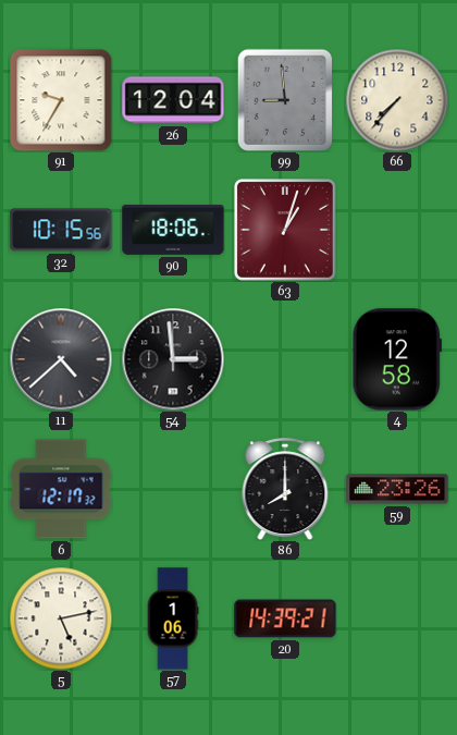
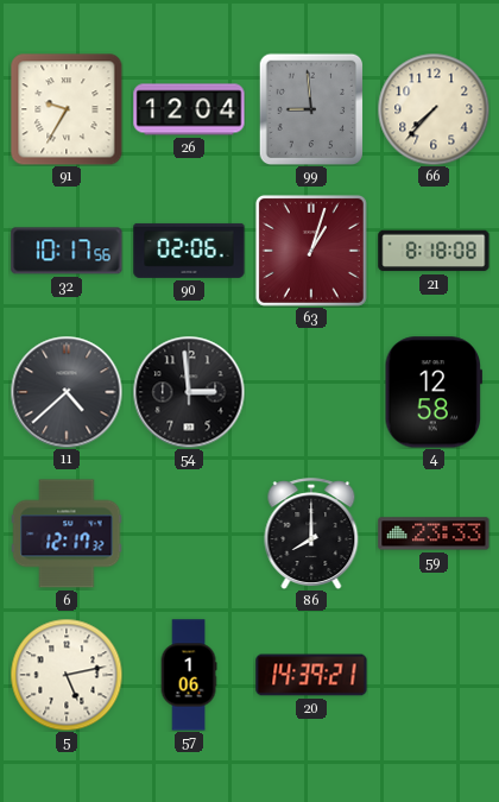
32: 10:15 -> 10:17
90: 18:06 -> 02:06
21: none -> 8:18
59: 23:26 -> 23:33
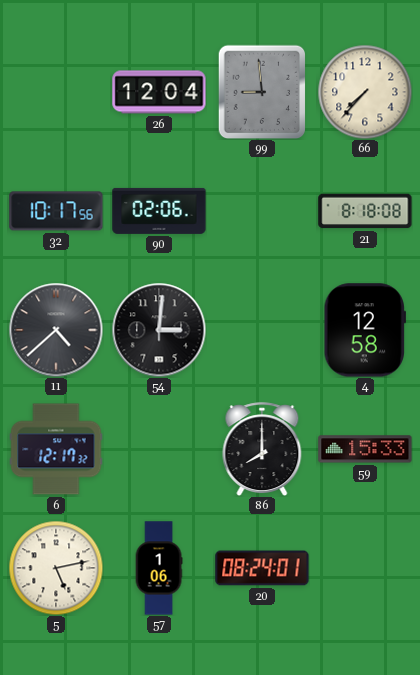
91: 9:35 -> none
63: 1:03 -> none
54: 2:59 -> 3:01
59: 23:33 -> 15:33
20: 14:39 -> 08:24
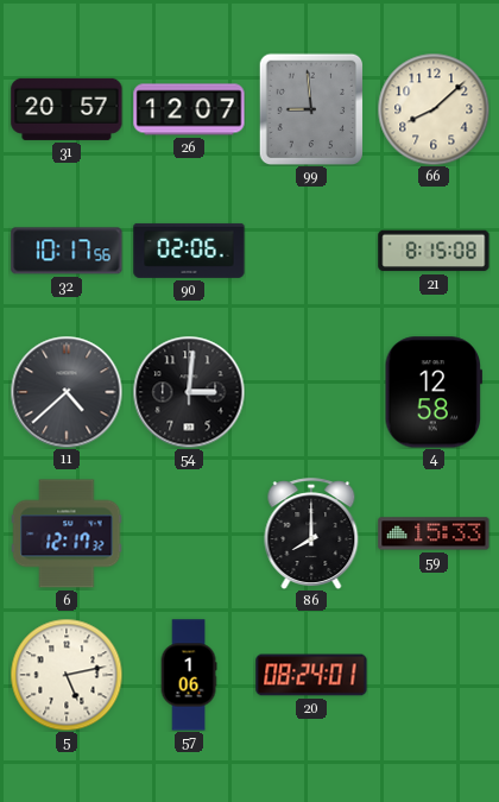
31: none -> 20:57
26: 12:04 -> 12:07
66: 7:37 -> 8:08
21: 8:18 -> 8:15
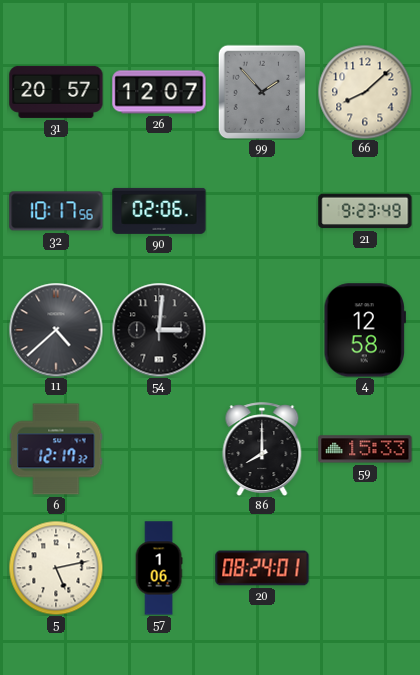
99: 8:59 -> 1:53
21: 8:15 -> 9:23
